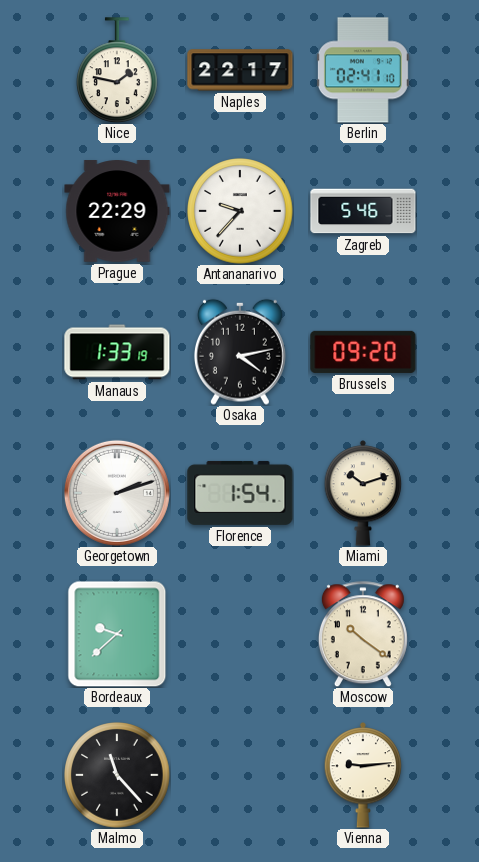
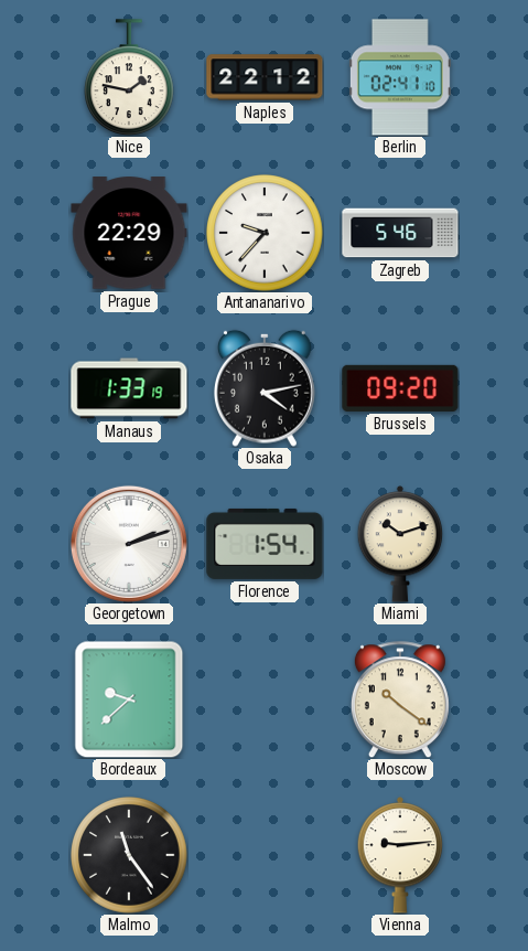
Naples: 22:17 -> 22:12
Malmo: 11:23 -> 11:24
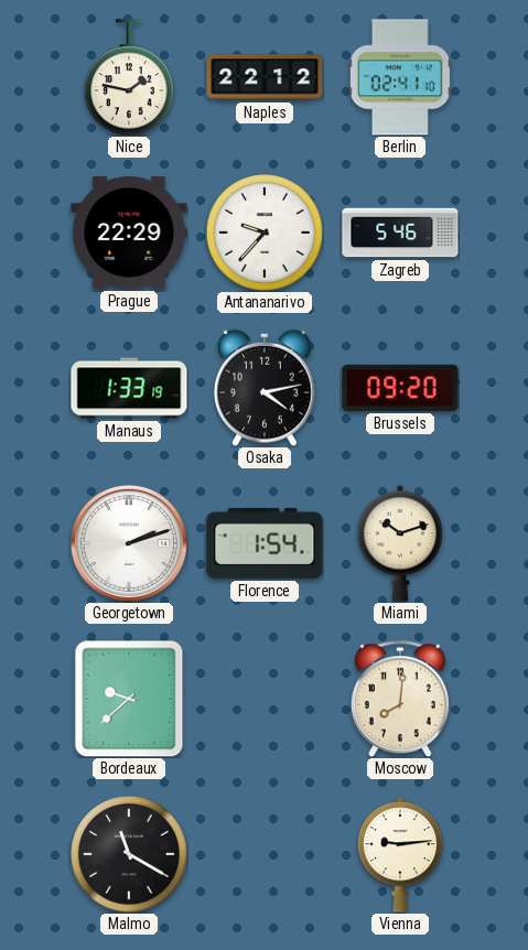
Moscow: 10:21 -> 8:01
Malmo: 11:24 -> 11:20
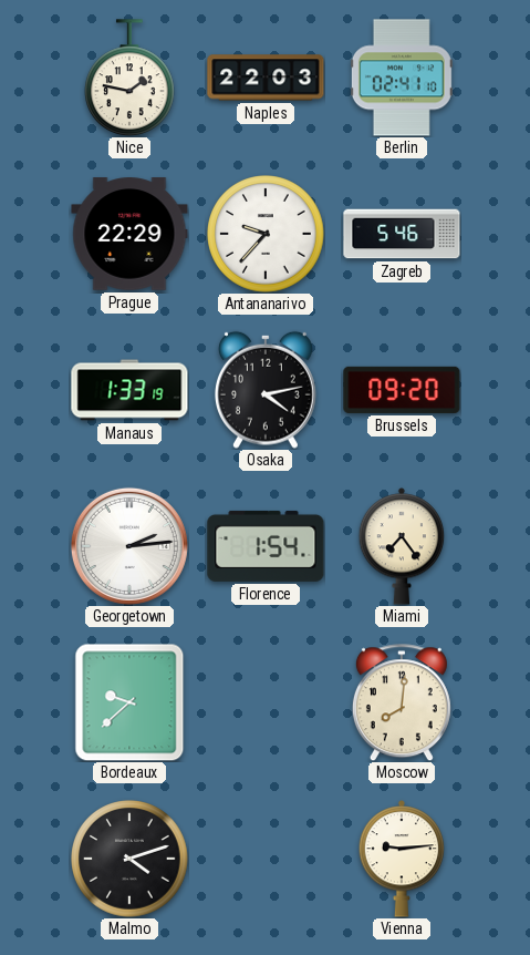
Naples: 22:12 -> 22:03
Georgetown: 2:12 -> 2:14
Miami: 10:12 -> 7:24
Malmo: 11:20 -> 4:12
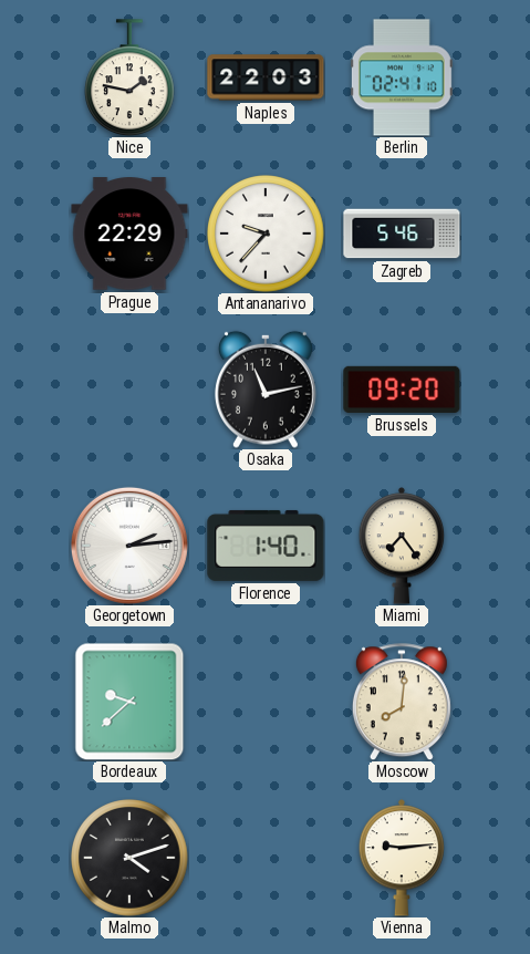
Manaus: 1:33 -> none
Osaka: 4:13 -> 11:13
Florence: 1:54 -> 1:40
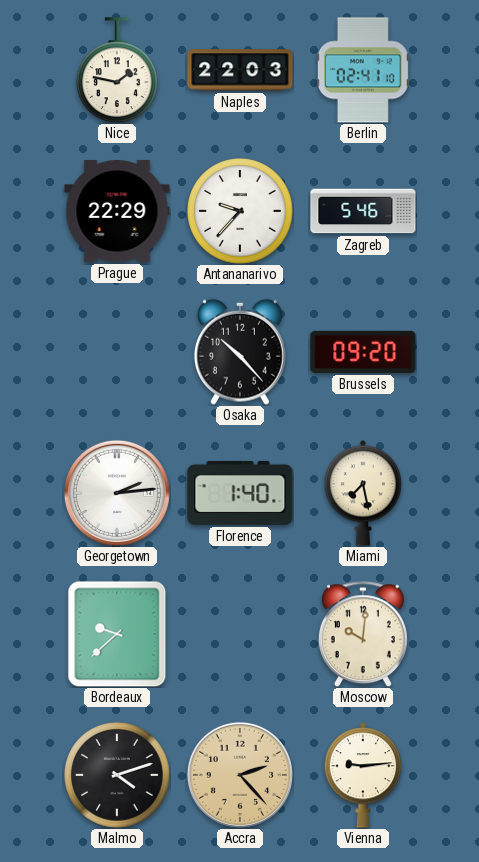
Osaka: 11:13 -> 10:23
Miami: 7:24 -> 7:28
Moscow: 8:01 -> 10:01
Accra: none -> 2:23
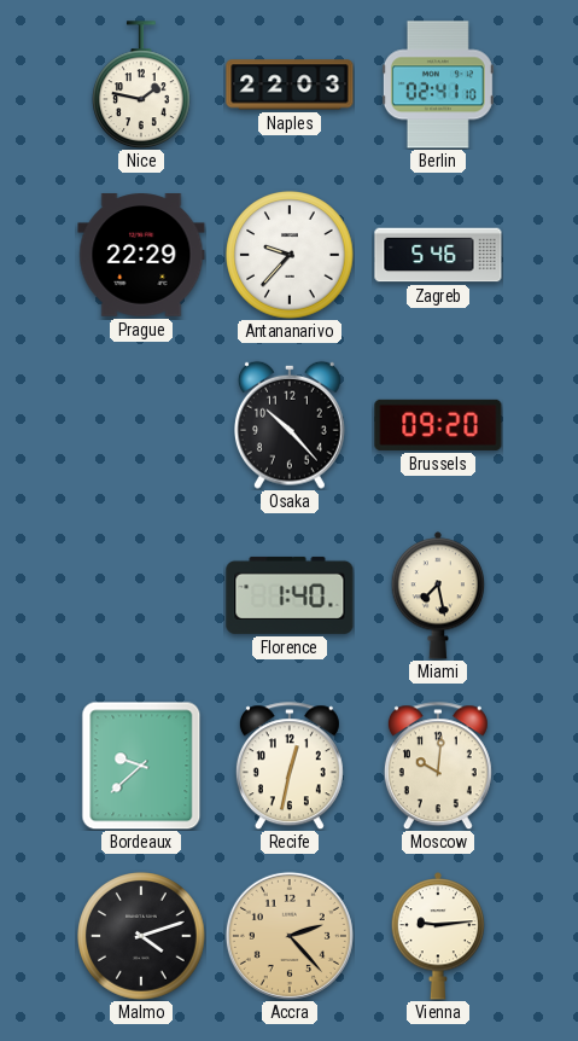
Georgetown: 2:14 -> none
Recife: none -> 12:32
